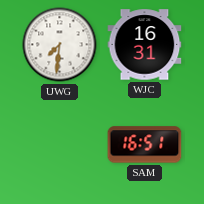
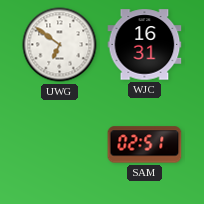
UWG: 7:31 -> 6:51
SAM: 16:51 -> 02:51
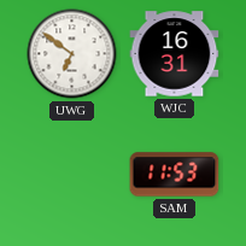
SAM: 02:51 -> 11:53
